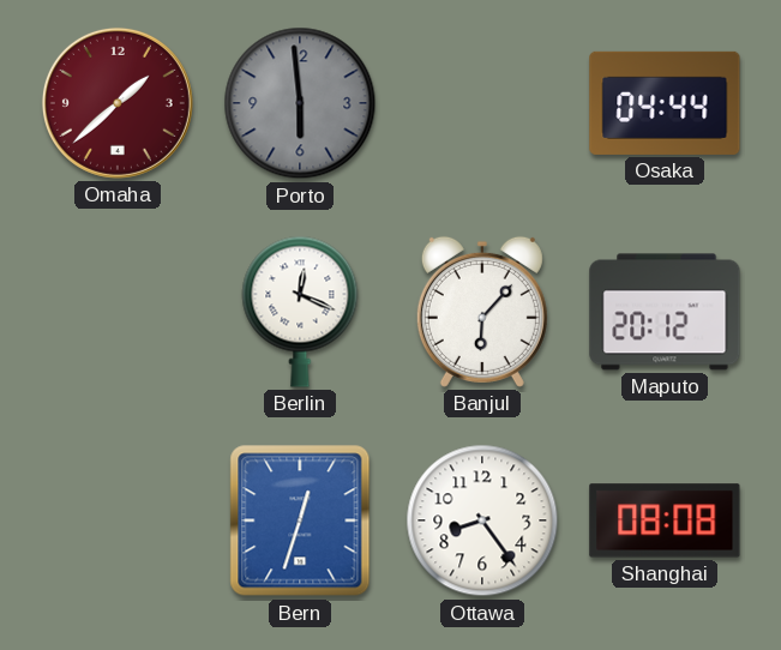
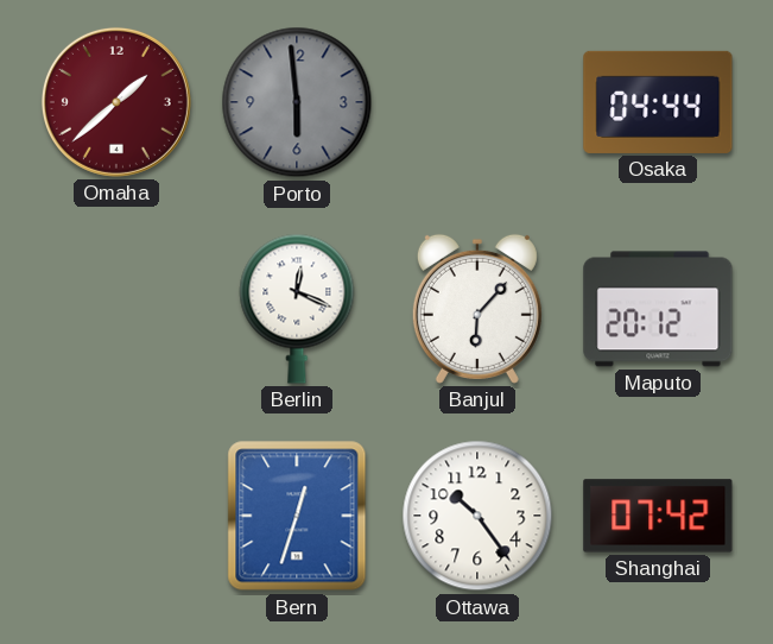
Ottawa: 8:24 -> 10:24
Shanghai: 08:08 -> 07:42
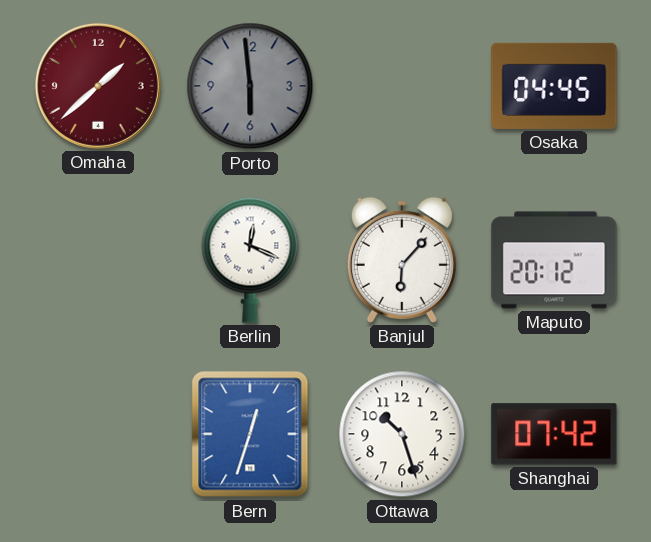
Osaka: 04:44 -> 04:45
Ottawa: 10:24 -> 10:27
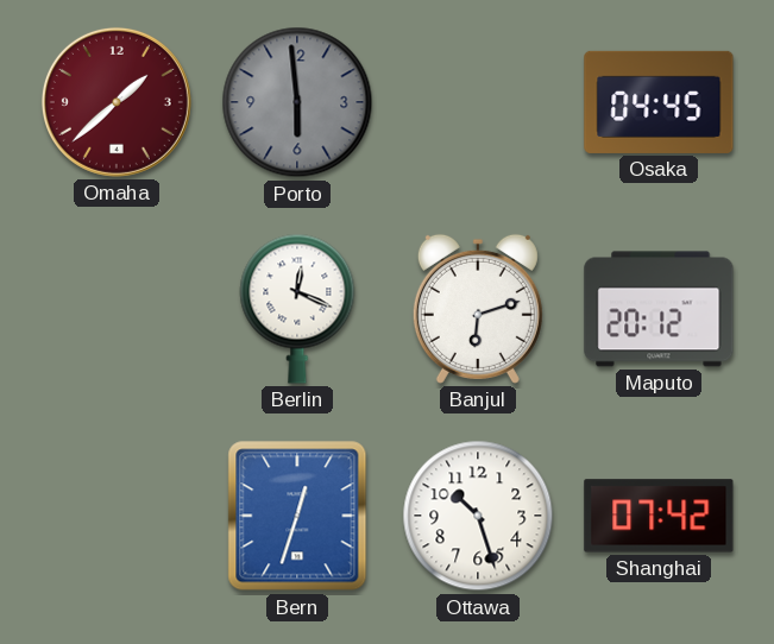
Banjul: 6:07 -> 6:12
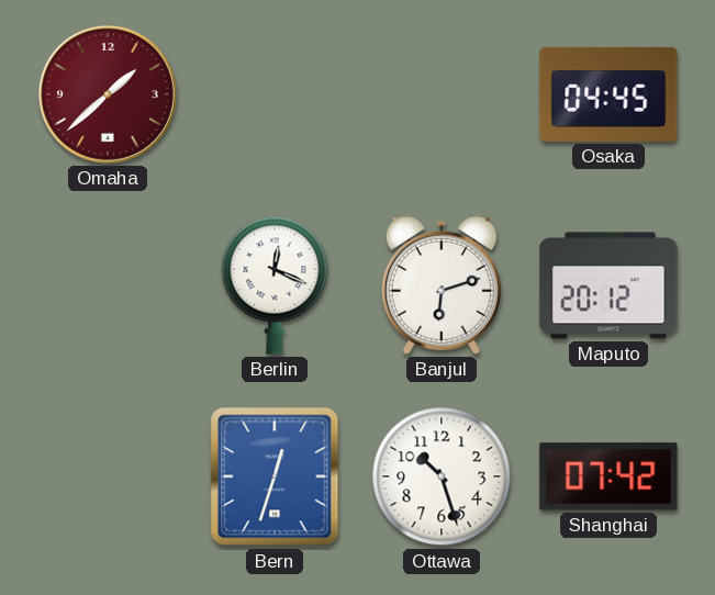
Porto: 5:59 -> none
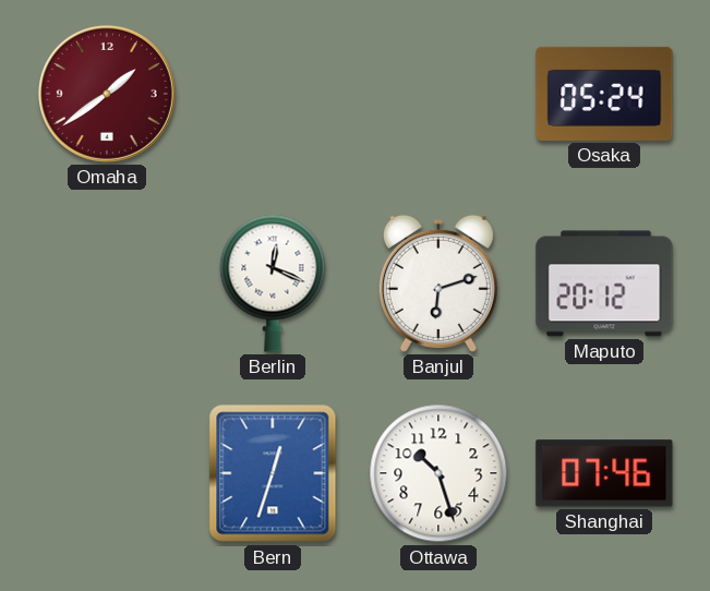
Omaha: 1:38 -> 1:39
Osaka: 04:45 -> 05:24
Shanghai: 07:42 -> 07:46
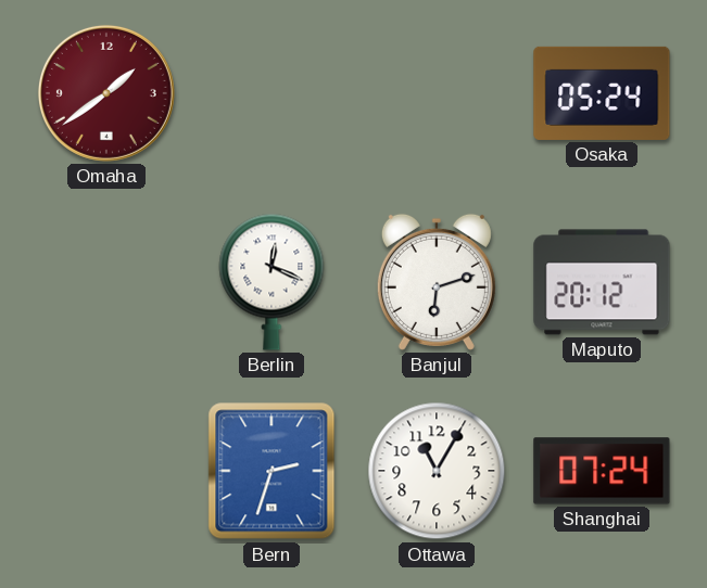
Bern: 12:33 -> 2:33
Ottawa: 10:27 -> 11:05
Shanghai: 07:46 -> 07:24
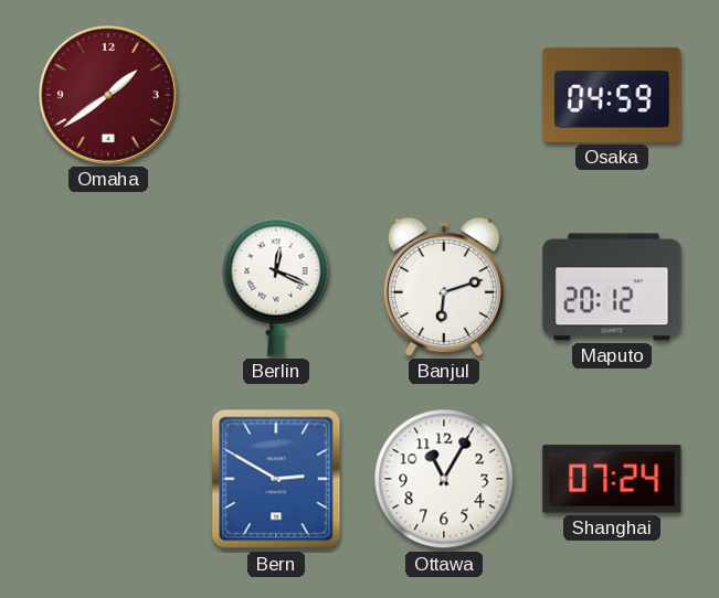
Osaka: 05:24 -> 04:59
Bern: 2:33 -> 2:50
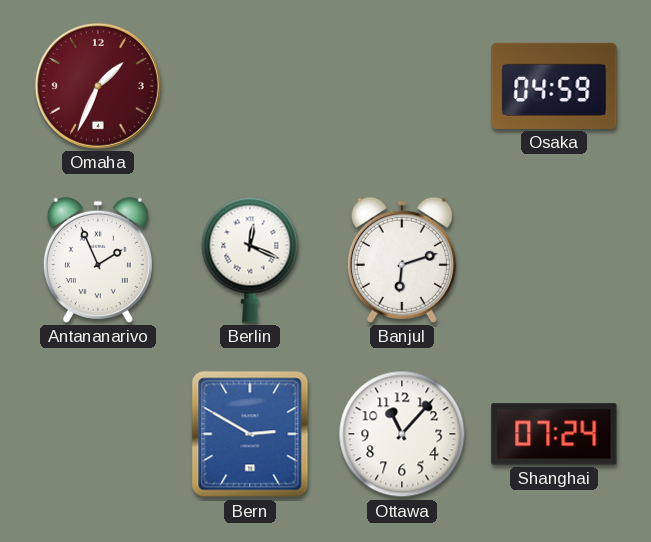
Omaha: 1:39 -> 1:34
Antananarivo: none -> 1:56
Maputo: 20:12 -> none
Ottawa: 11:05 -> 11:07
